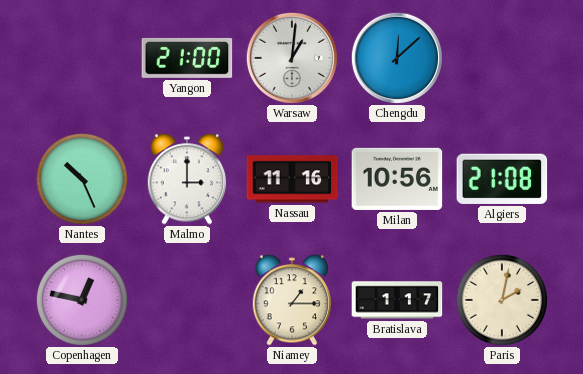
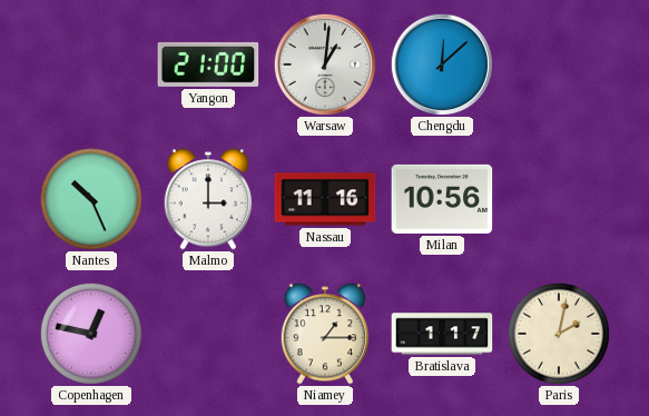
Algiers: 21:08 -> none
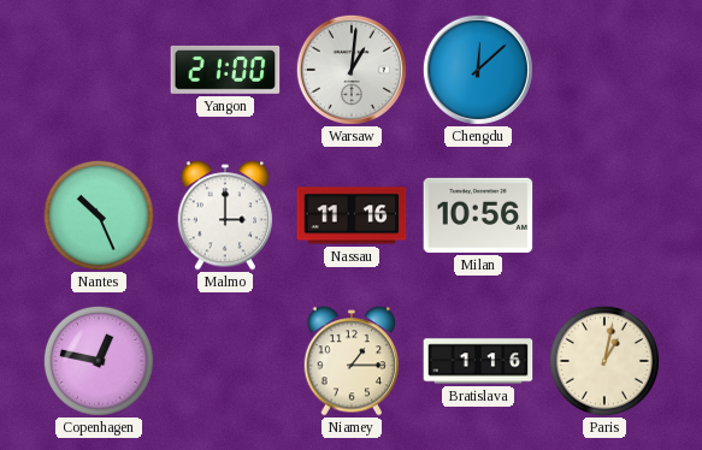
Bratislava: 1:17 -> 1:16
Paris: 2:02 -> 1:02
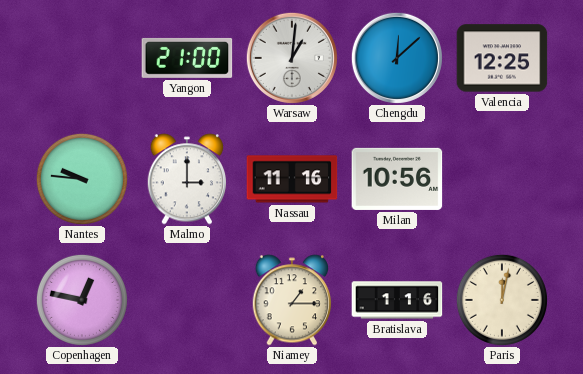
Valencia: none -> 12:25
Nantes: 10:26 -> 9:46
Paris: 1:02 -> 12:02
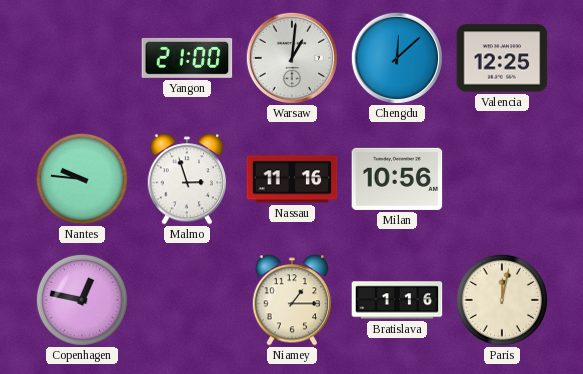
Malmo: 3:00 -> 2:57
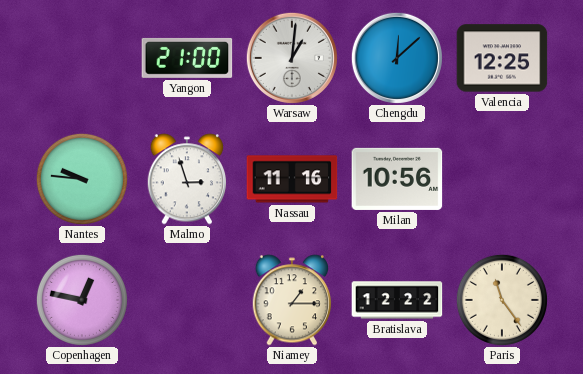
Bratislava: 1:16 -> 12:22
Paris: 12:02 -> 11:24
